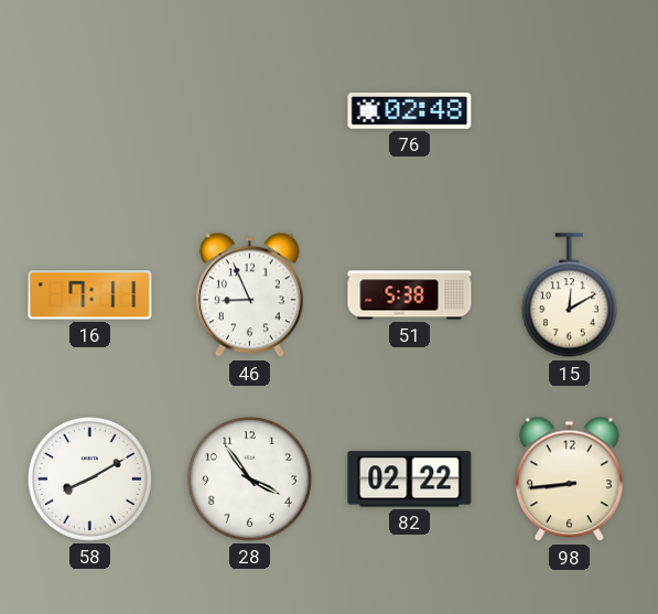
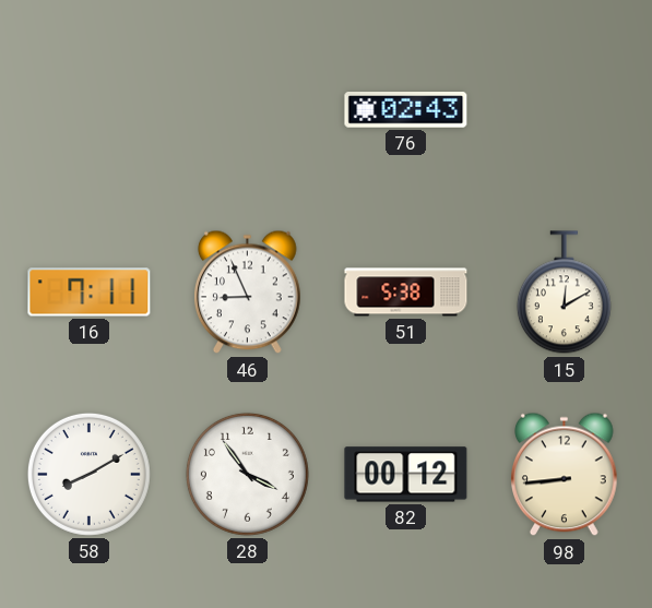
76: 02:48 -> 02:43
82: 02:22 -> 00:12
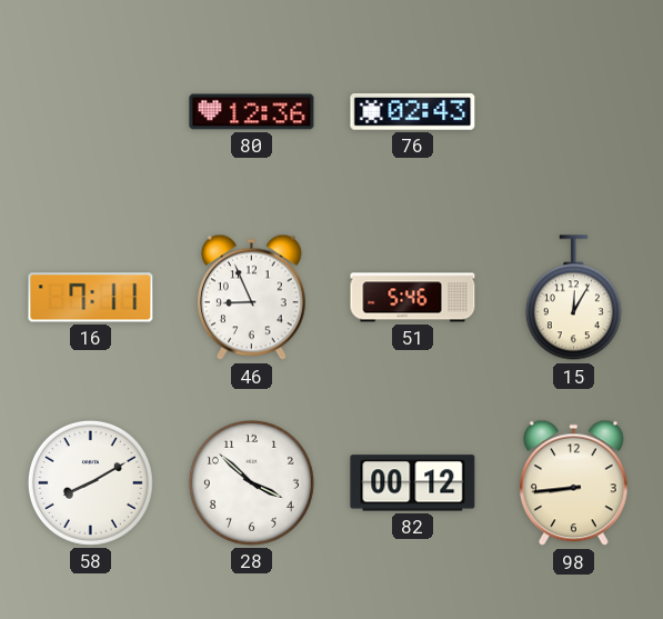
80: none -> 12:36
51: 5:38 -> 5:46
15: 12:10 -> 12:05
28: 3:54 -> 3:52
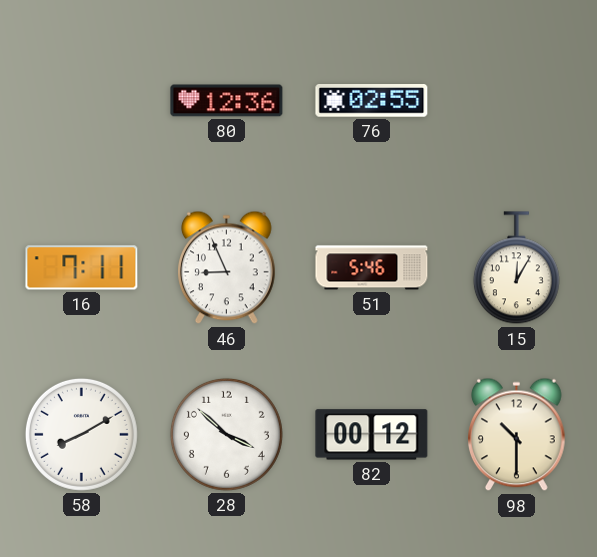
76: 02:43 -> 02:55
98: 8:44 -> 10:30
